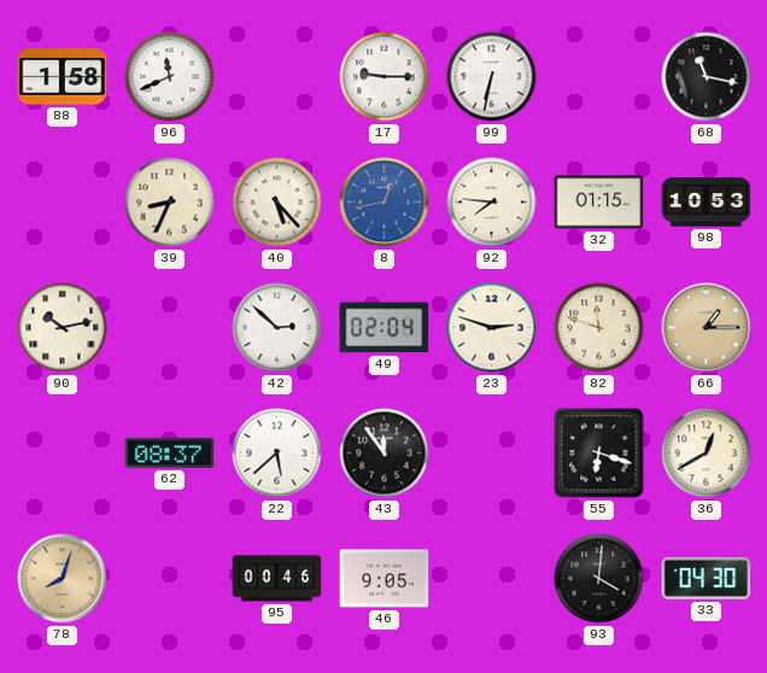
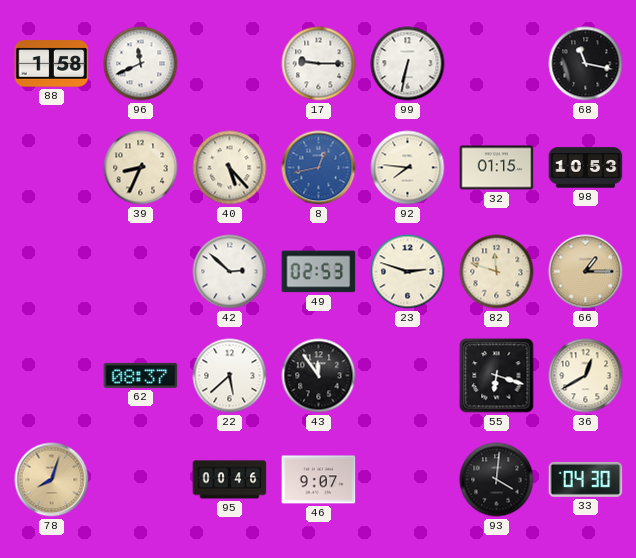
90: 10:13 -> none
49: 02:04 -> 02:53
46: 9:05 -> 9:07
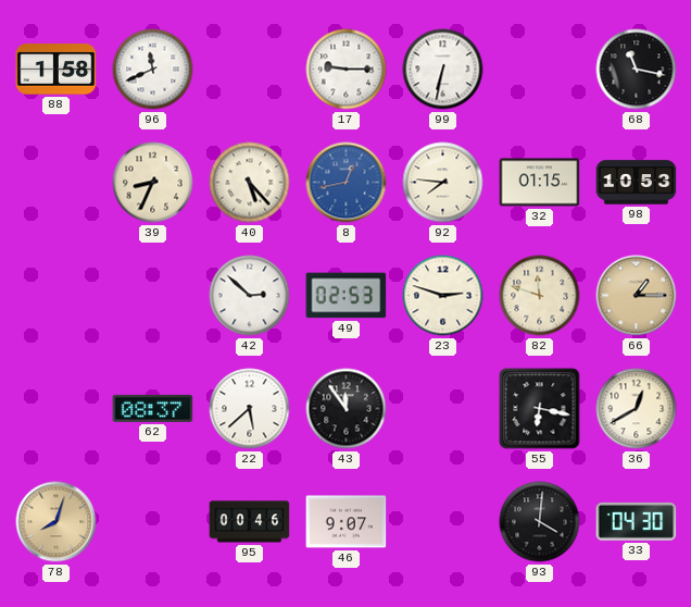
55: 6:18 -> 6:17
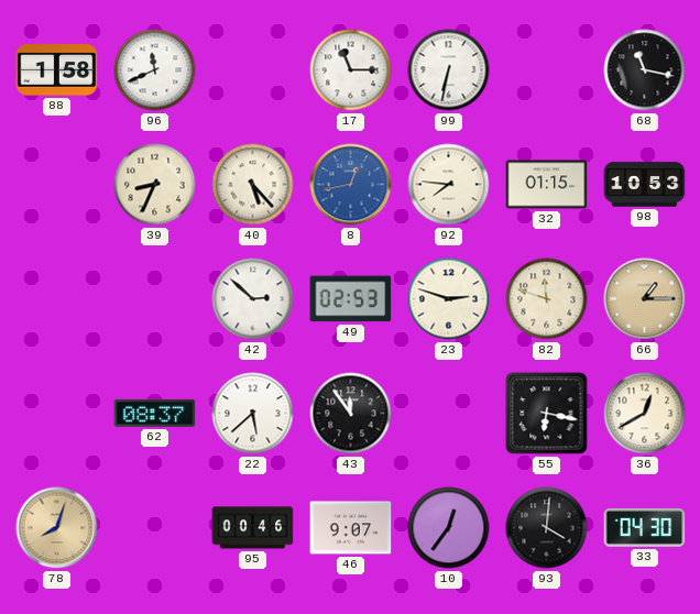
17: 9:15 -> 11:15
10: none -> 12:36
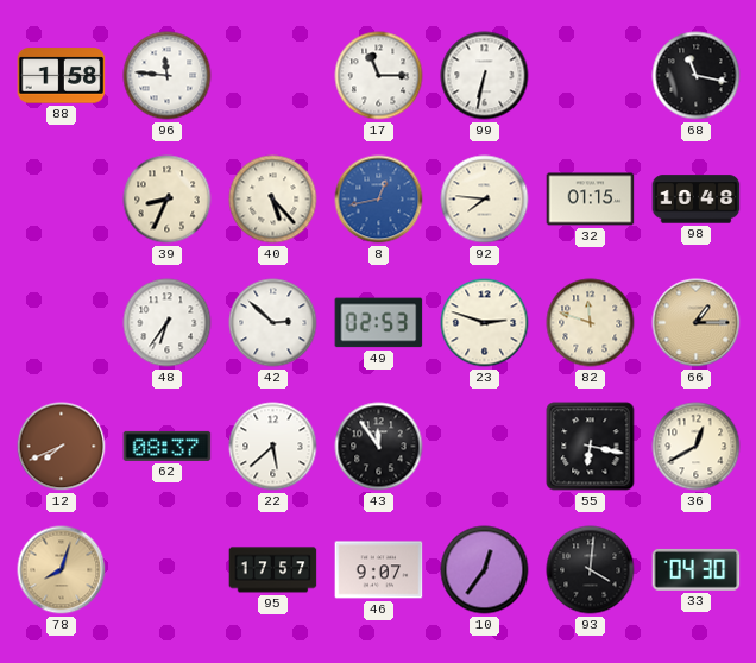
96: 11:41 -> 11:46
98: 10:53 -> 10:48
48: none -> 6:36
12: none -> 7:41
95: 00:46 -> 17:57
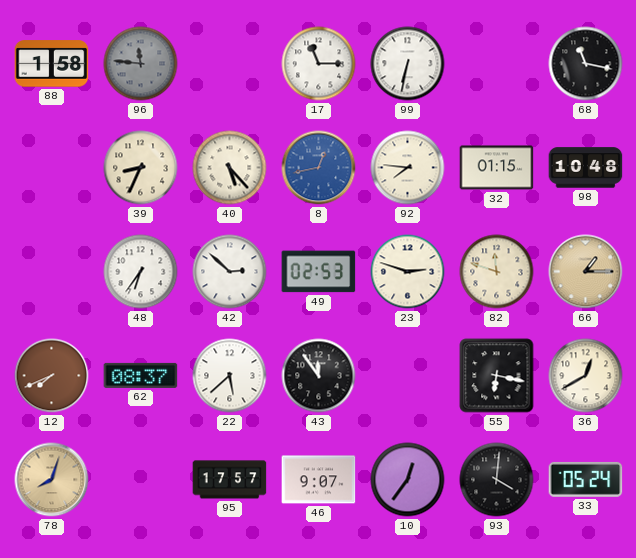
96 dial: white -> grey
33: 04:30 -> 05:24
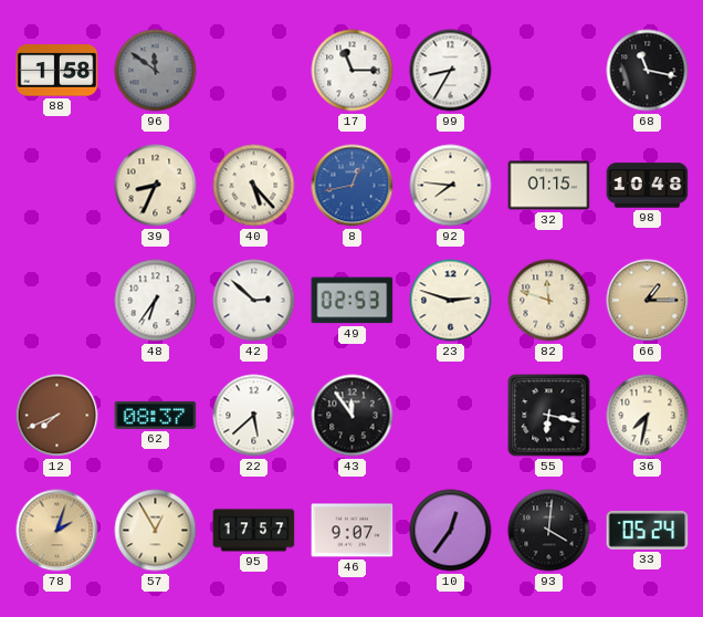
96: 11:46 -> 11:51
99: 6:32 -> 8:35
36: 12:40 -> 7:32
78: 8:03 -> 2:03
57: none -> 12:55
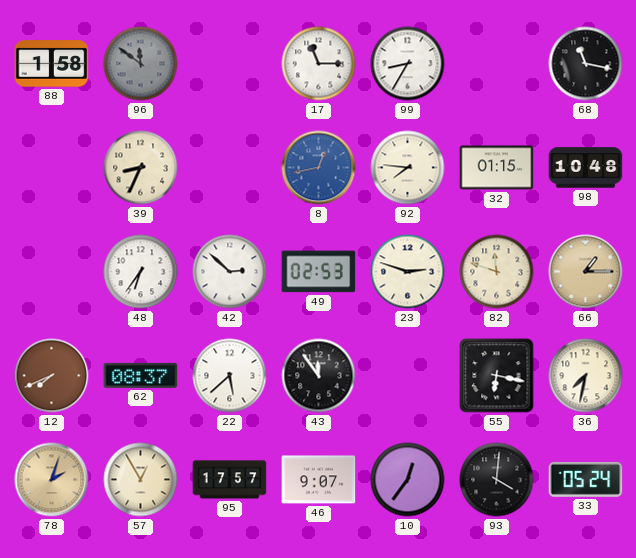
40: 5:23 -> none
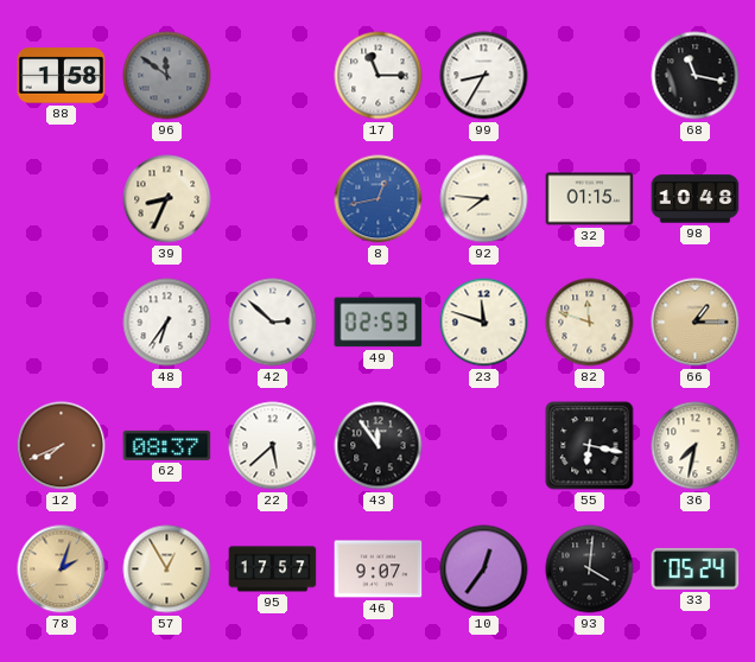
23: 2:48 -> 11:48
